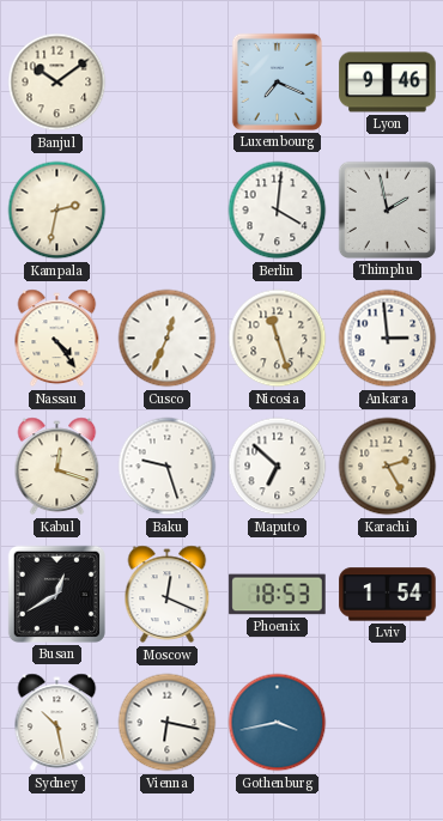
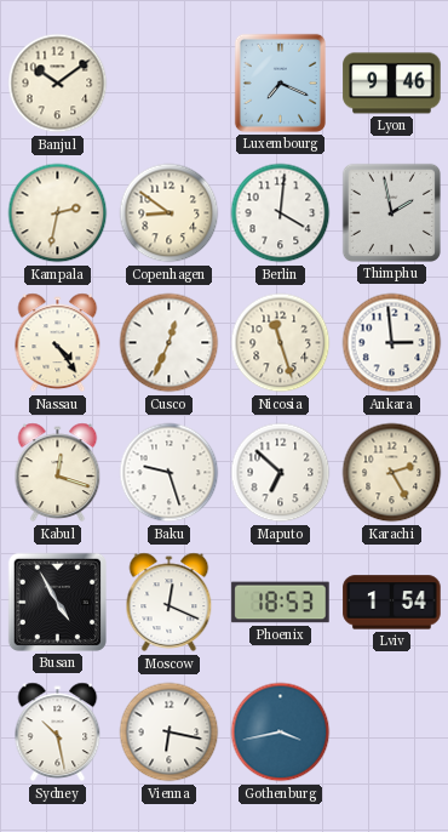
Copenhagen: none -> 8:51
Busan: 12:40 -> 4:55
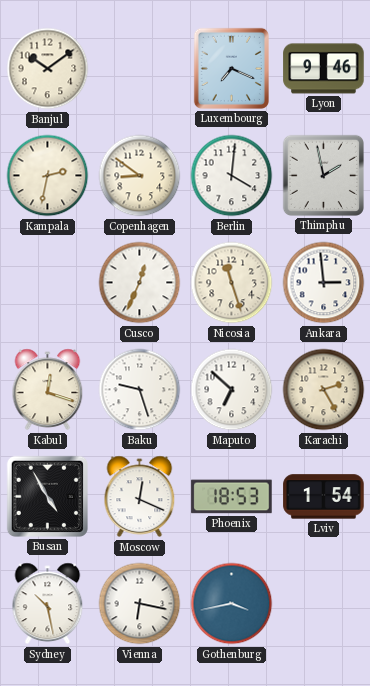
Nassau: 4:24 -> none
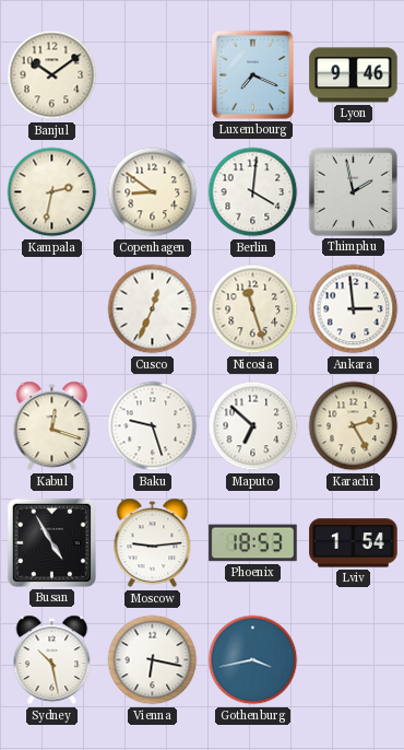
Moscow: 12:19 -> 9:14
